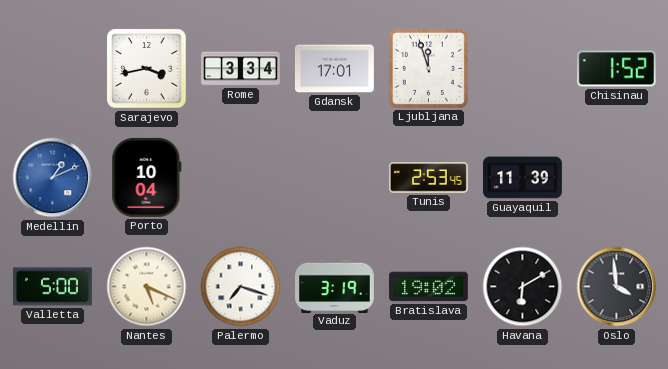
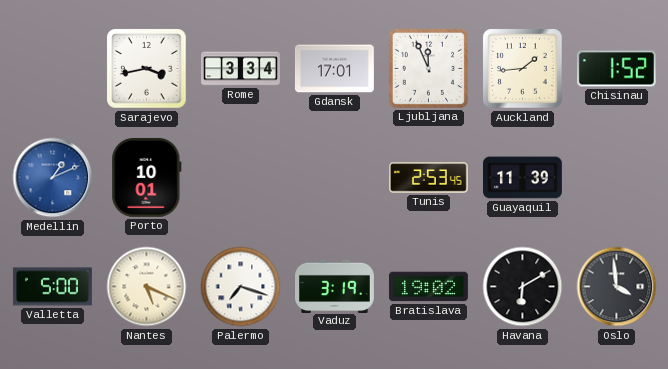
Ljubljana: 11:57 -> 11:56
Auckland: none -> 1:44
Porto: 10:04 -> 10:01
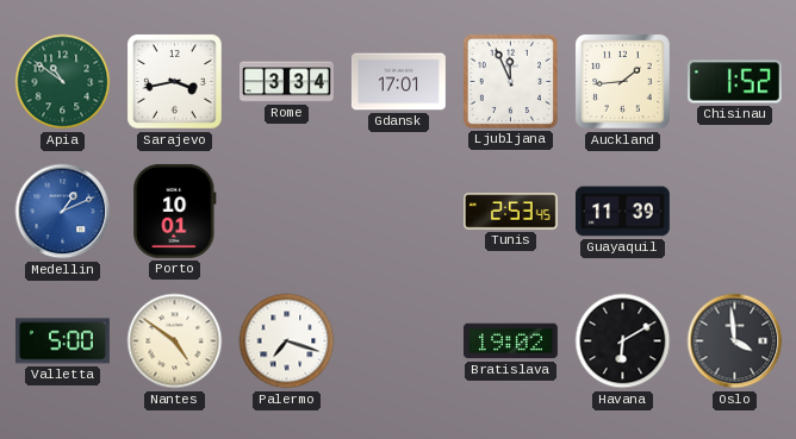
Apia: none -> 10:51
Nantes: 5:19 -> 4:51
Vaduz: 3:19 -> none
